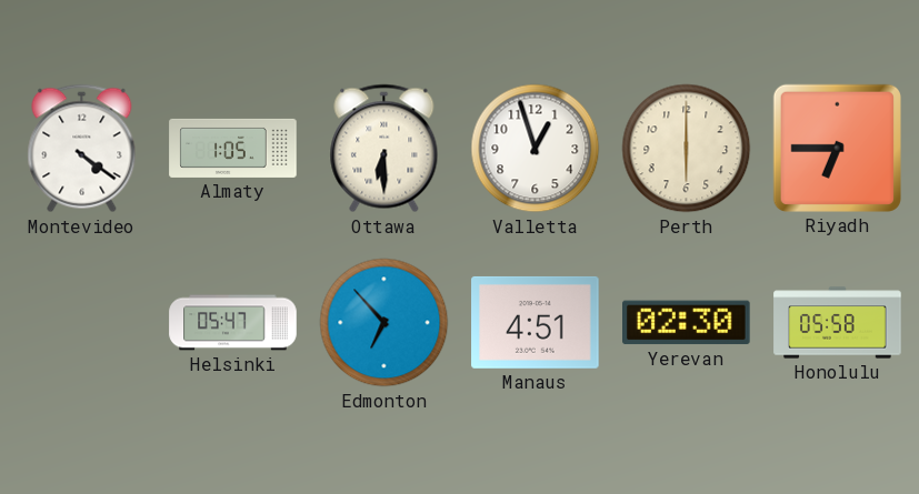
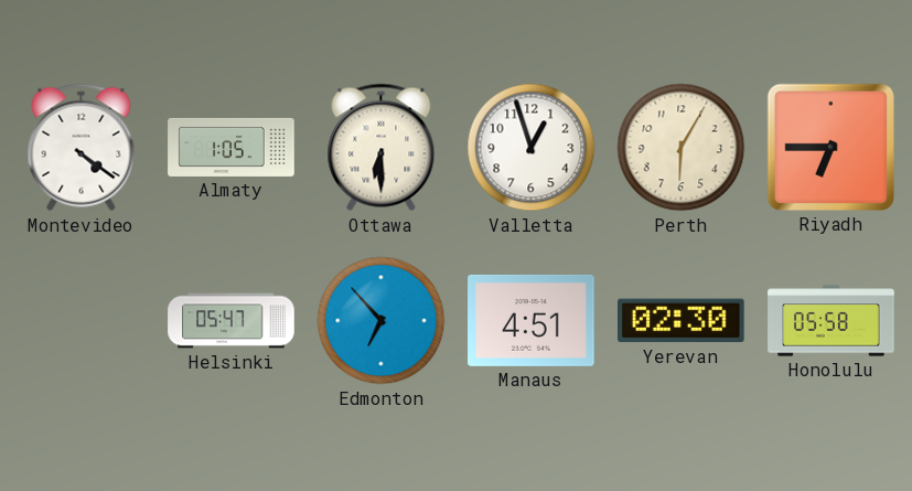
Perth: 6:00 -> 6:05
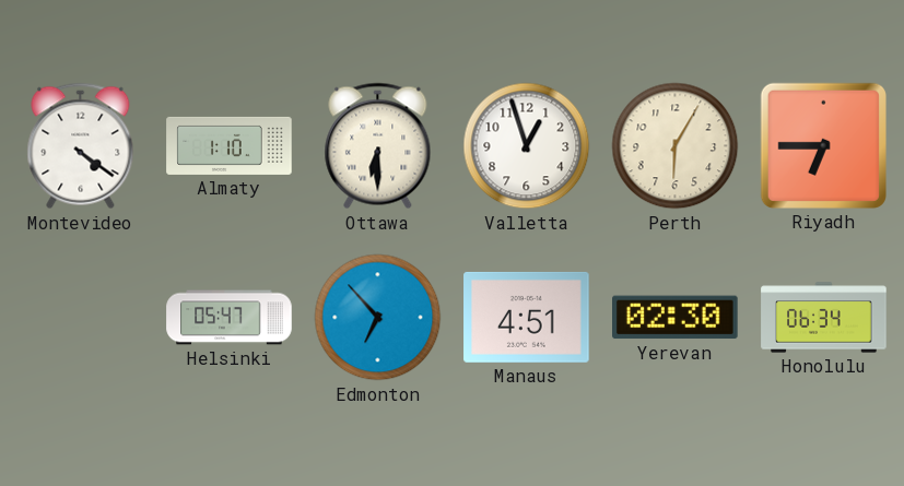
Almaty: 1:05 -> 1:10
Honolulu: 05:58 -> 06:34
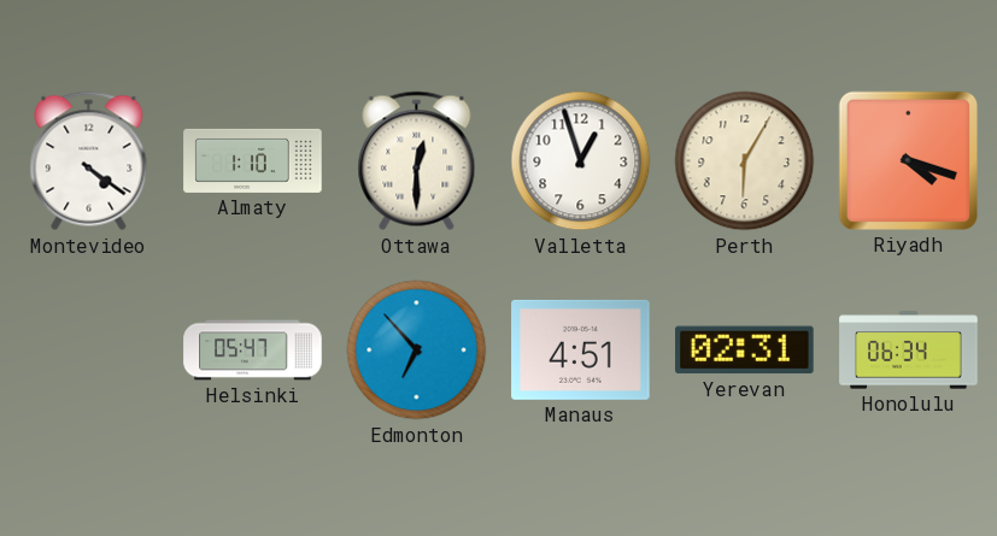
Ottawa: 6:30 -> 12:30
Riyadh: 6:45 -> 4:18
Yerevan: 02:30 -> 02:31
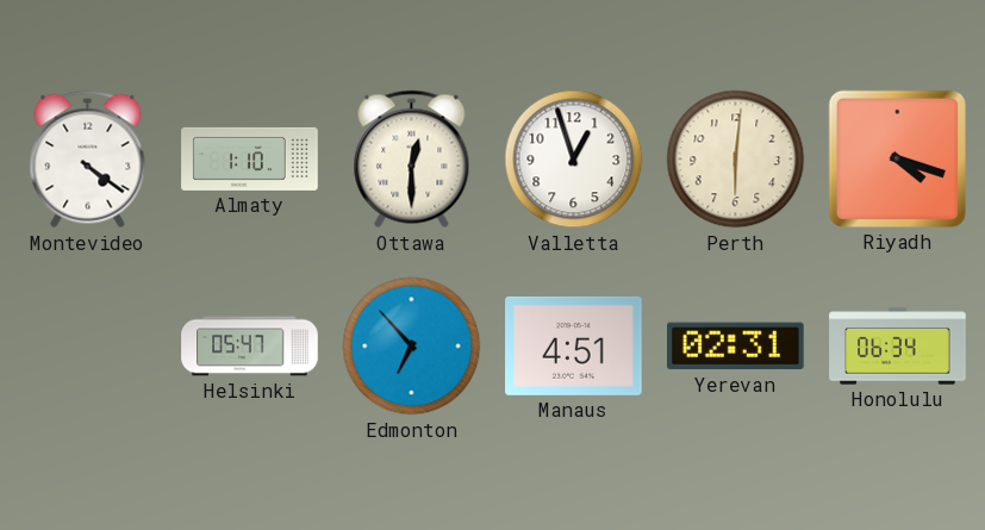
Perth: 6:05 -> 6:01
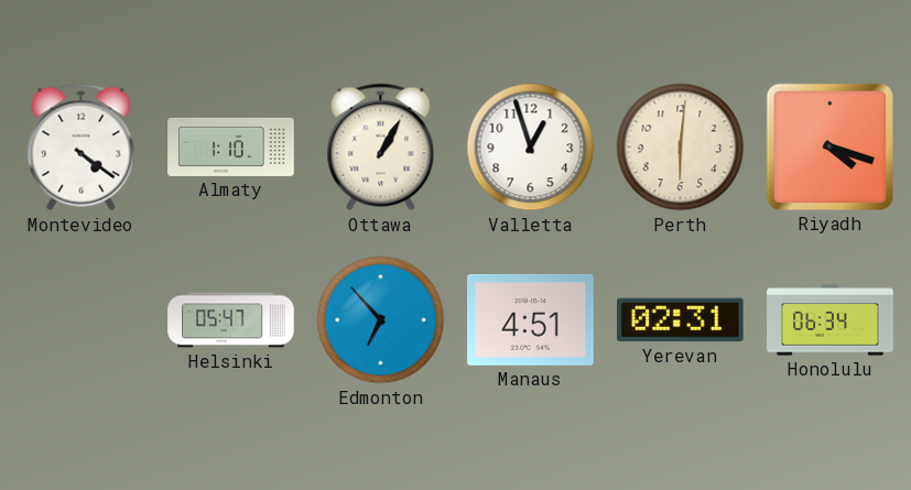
Ottawa: 12:30 -> 1:05
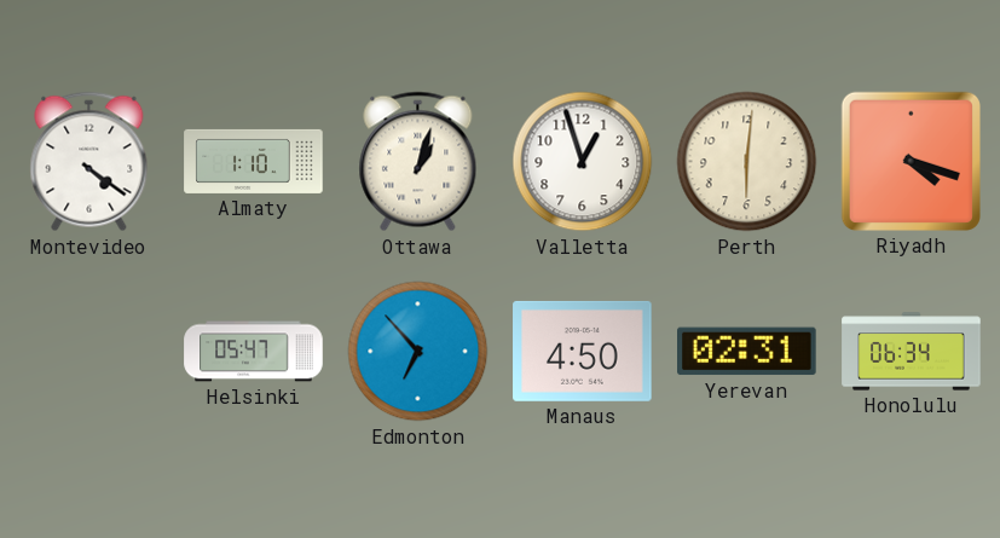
Ottawa: 1:05 -> 1:03
Manaus: 4:51 -> 4:50
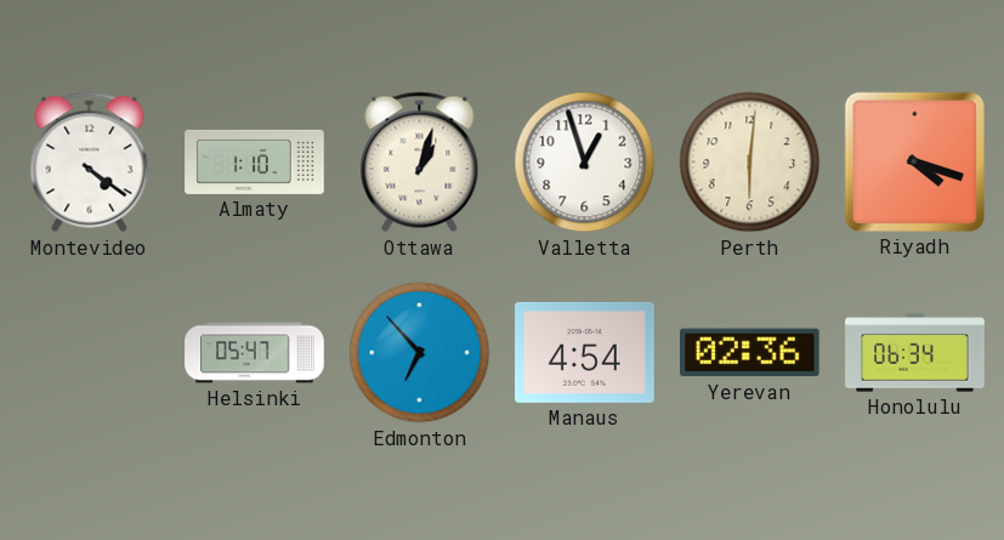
Manaus: 4:50 -> 4:54
Yerevan: 02:31 -> 02:36
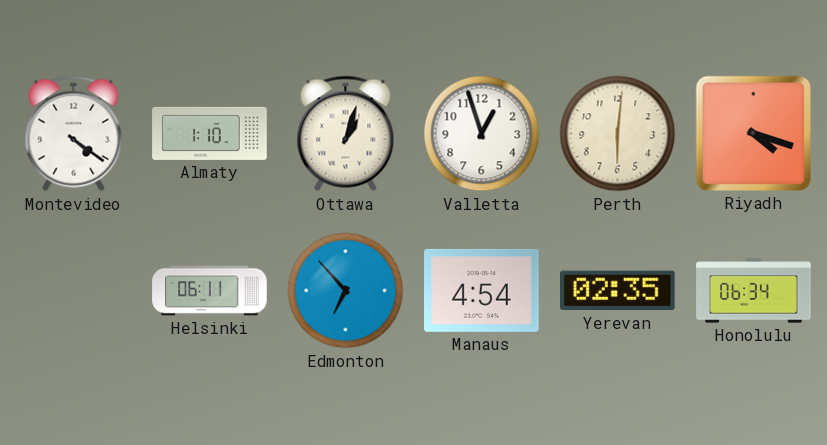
Helsinki: 05:47 -> 06:11
Yerevan: 02:36 -> 02:35
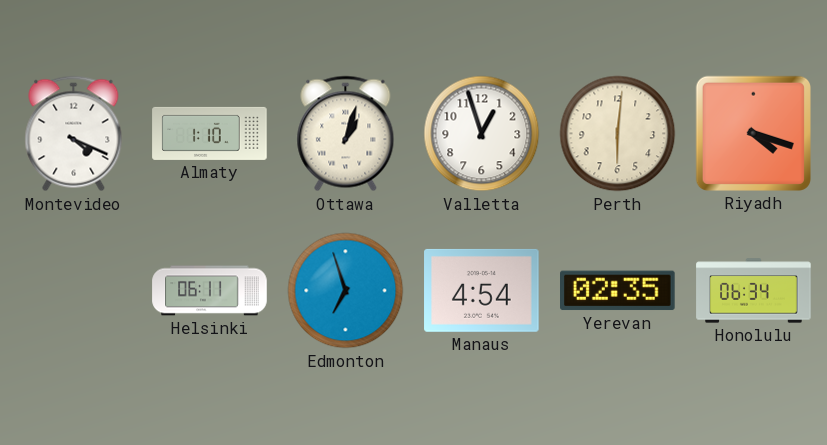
Montevideo: 4:21 -> 4:19
Edmonton: 6:53 -> 6:57
